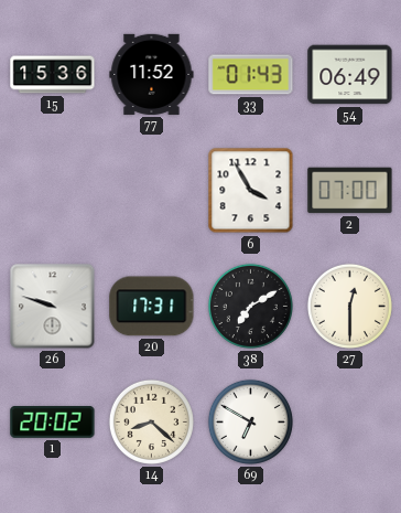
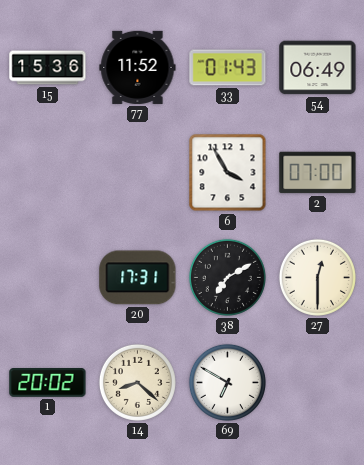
26: 9:48 -> none
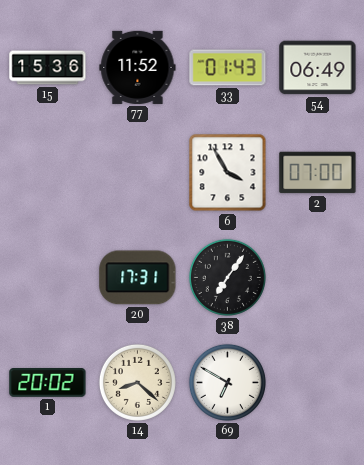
38: 7:10 -> 7:06
27: 12:30 -> none
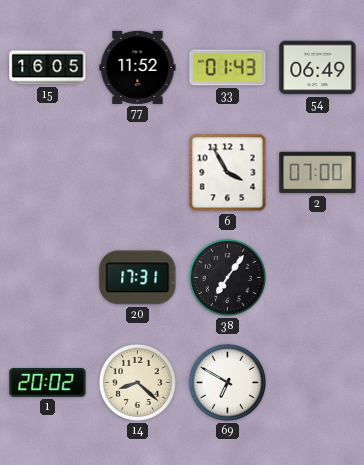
15: 15:36 -> 16:05
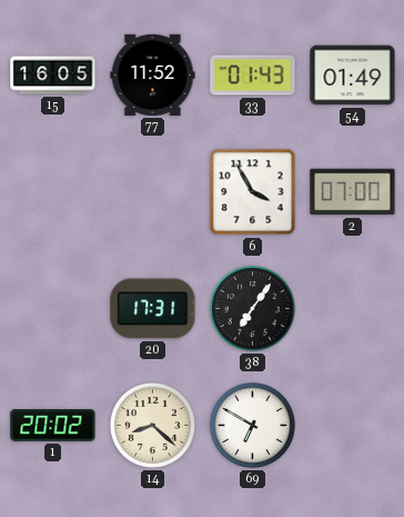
54: 06:49 -> 01:49
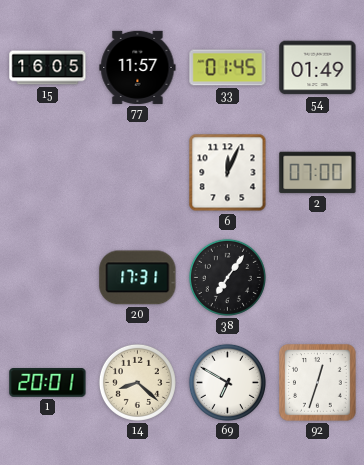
77: 11:52 -> 11:57
33: 01:43 -> 01:45
6: 3:55 -> 12:04
1: 20:02 -> 20:01
92: none -> 12:33
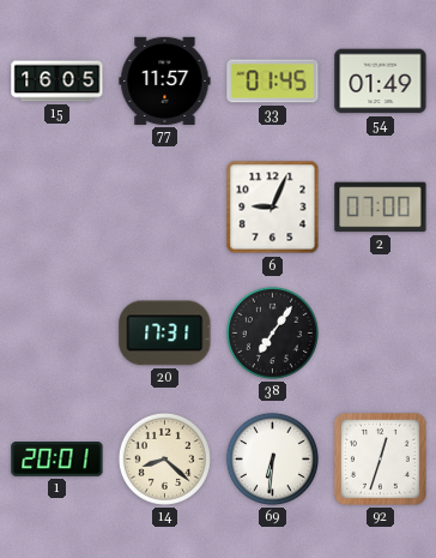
6: 12:04 -> 9:04
69: 6:50 -> 6:31
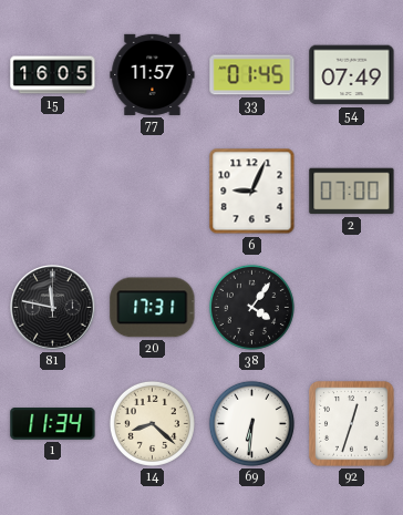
54: 01:49 -> 07:49
81: none -> 11:47
38: 7:06 -> 4:06
1: 20:01 -> 11:34
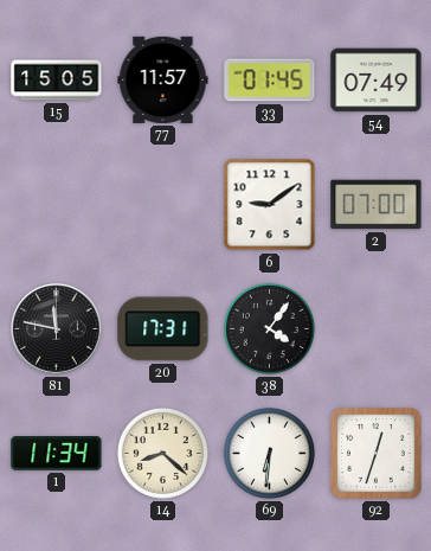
15: 16:05 -> 15:05
6: 9:04 -> 9:09
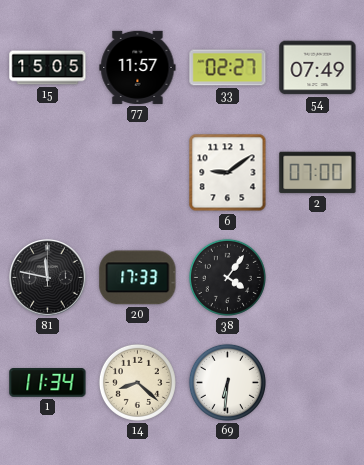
33: 01:45 -> 02:27
20: 17:31 -> 17:33
92: 12:33 -> none
